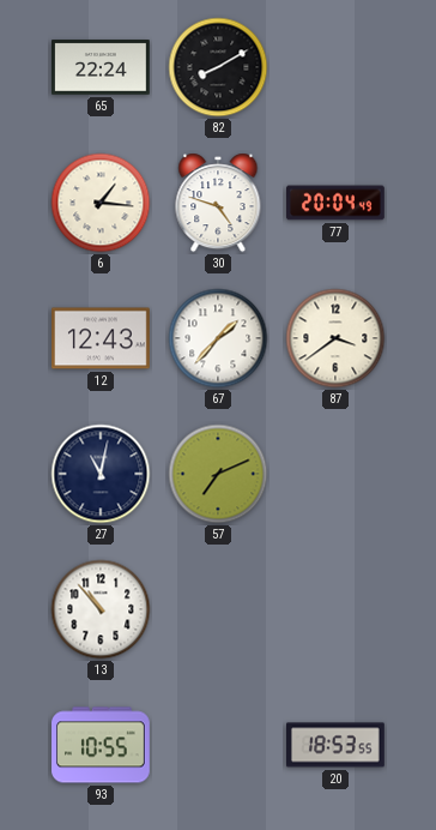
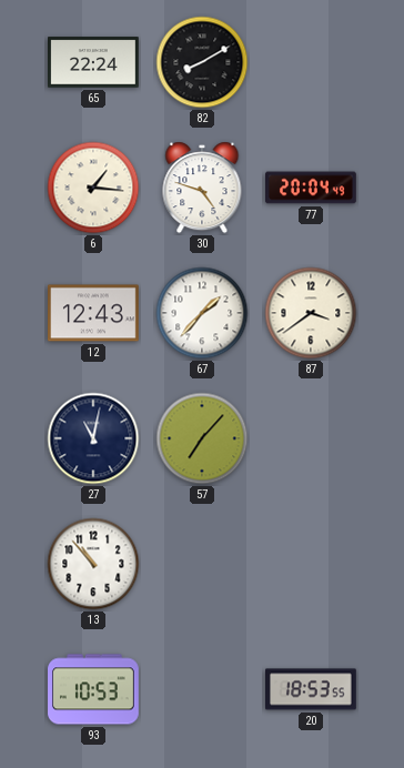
57: 7:11 -> 7:07
93: 10:55 -> 10:53
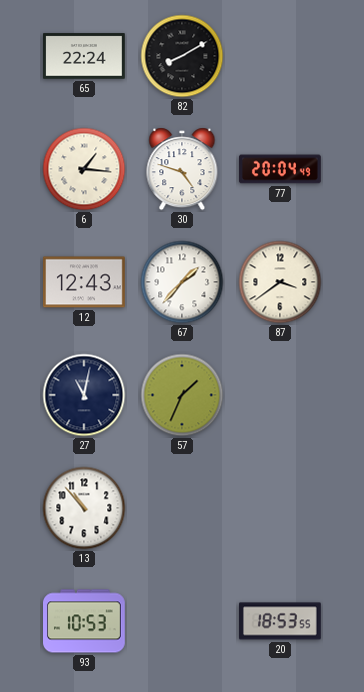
57: 7:07 -> 1:34
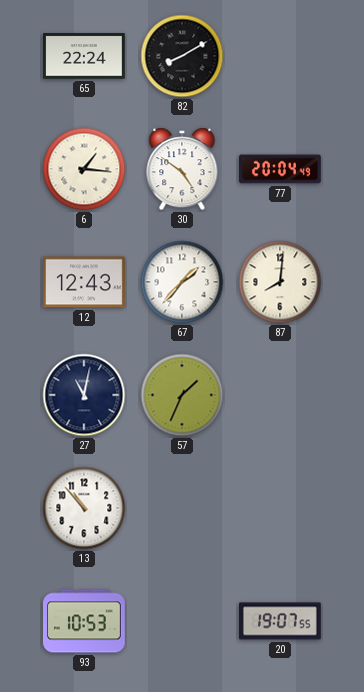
30: 4:48 -> 4:51
87: 3:39 -> 8:01
20: 18:53 -> 19:07
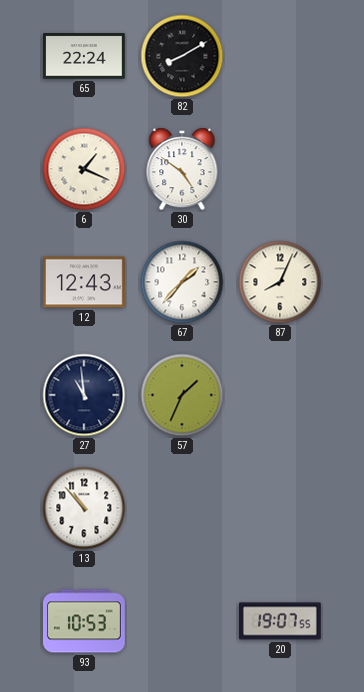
6: 1:16 -> 1:19
77: 20:04 -> none
87: 8:01 -> 8:04
27: 11:02 -> 10:59
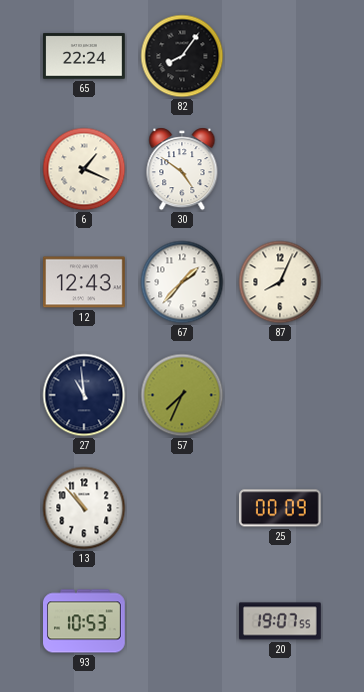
82: 8:10 -> 8:06
57: 1:34 -> 7:34
25: none -> 00:09
